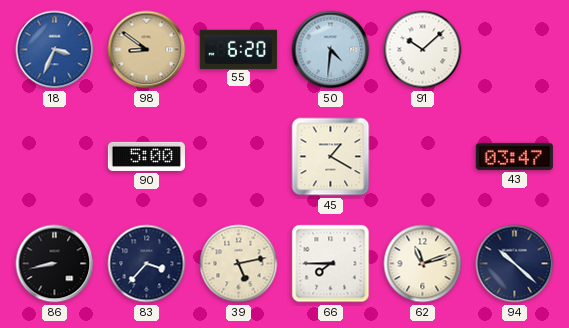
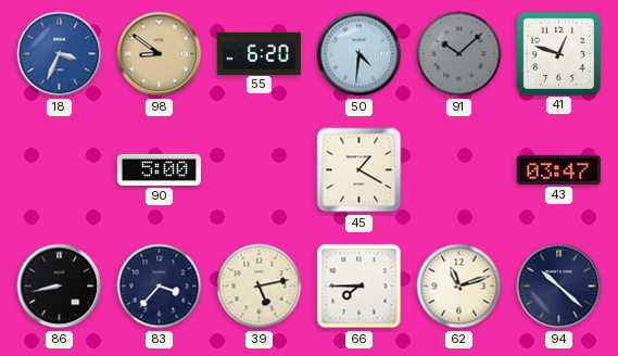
91 dial: white -> grey
41: none -> 12:48
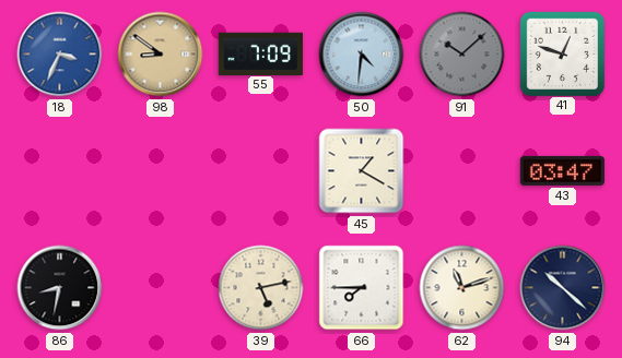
55: 6:20 -> 7:09
90: 5:00 -> none
86: 8:43 -> 8:32
83: 3:37 -> none
